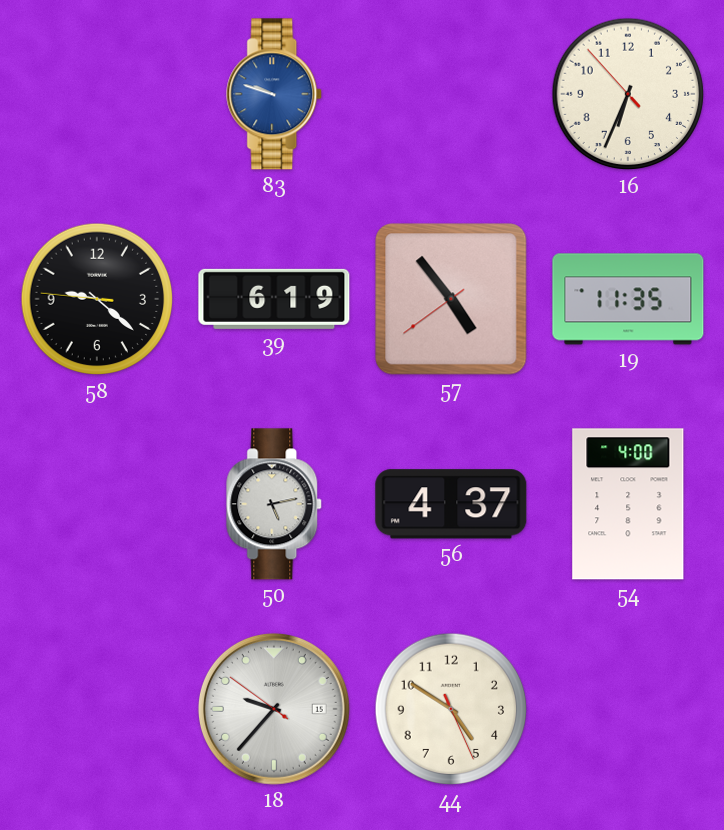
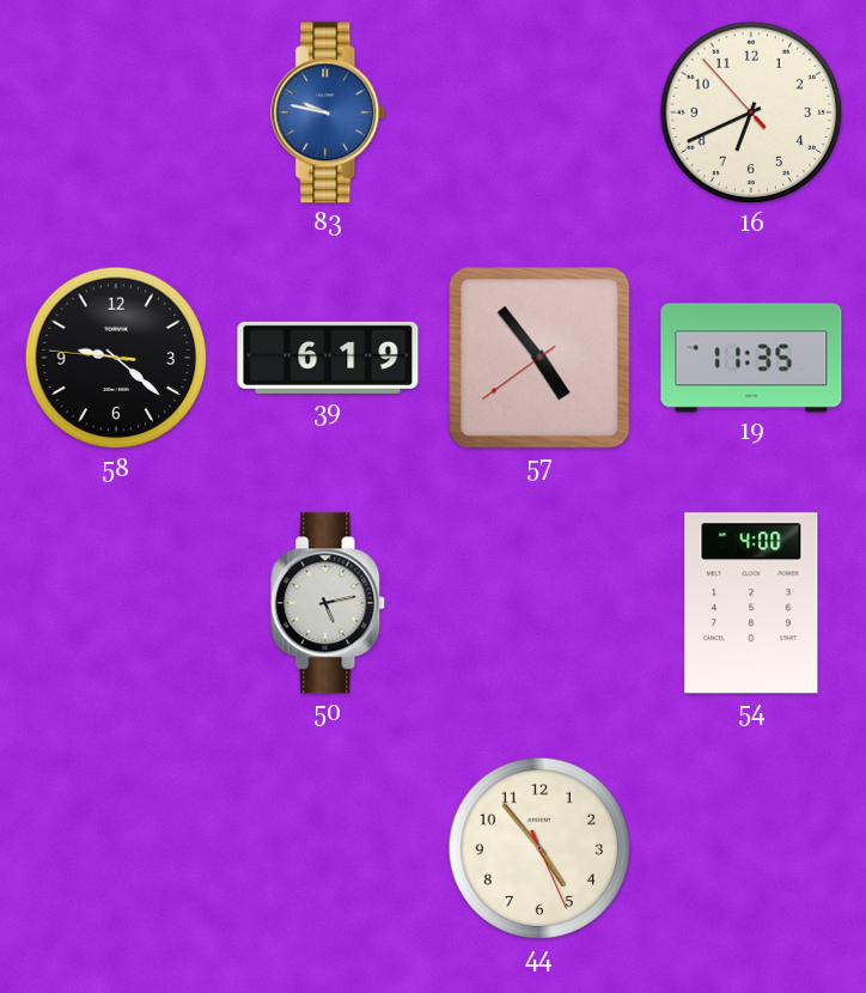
83: 9:48 -> 9:47
16: 6:33 -> 6:40
56: 4:37 -> none
18: 9:36 -> none
44: 4:50 -> 4:53
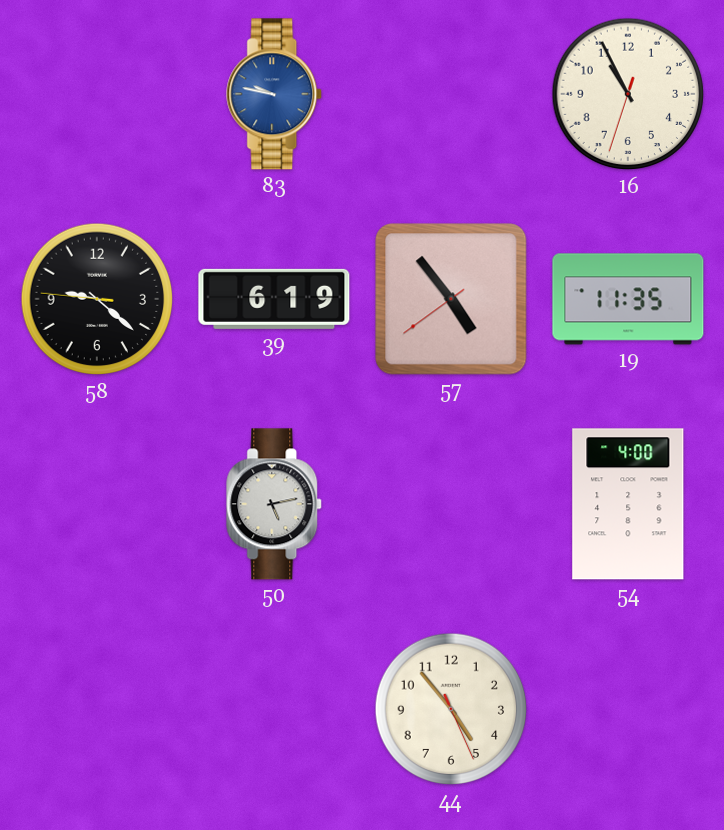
16: 6:40 -> 10:55
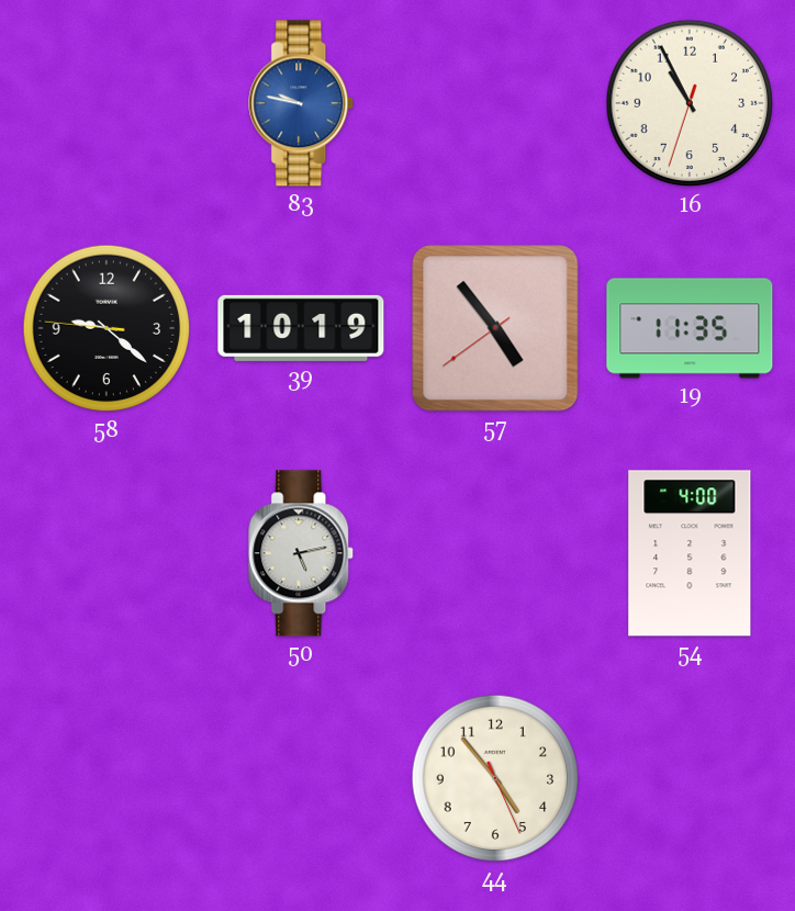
39: 6:19 -> 10:19
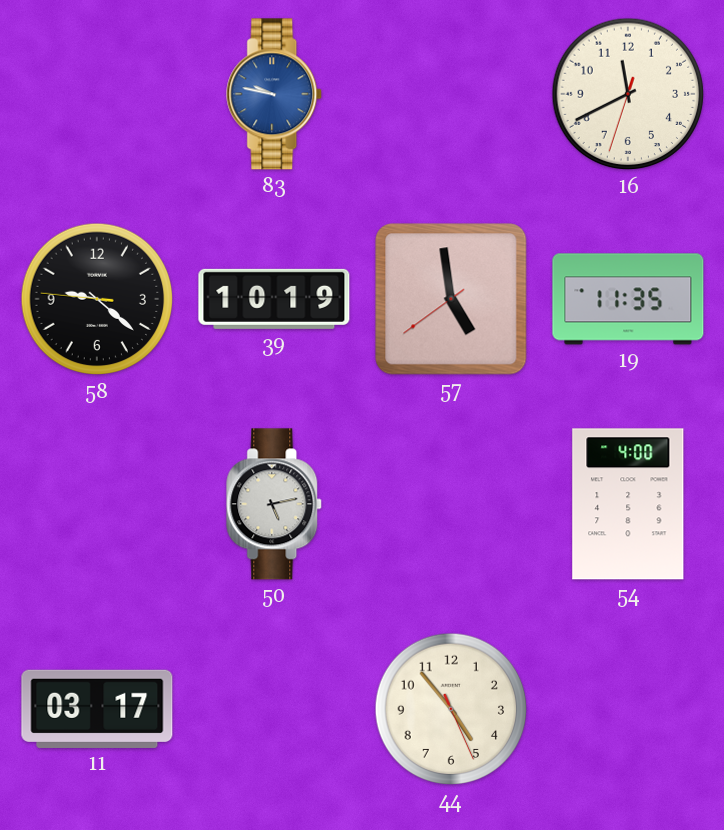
16: 10:55 -> 11:40
57: 4:53 -> 4:58
11: none -> 03:17
